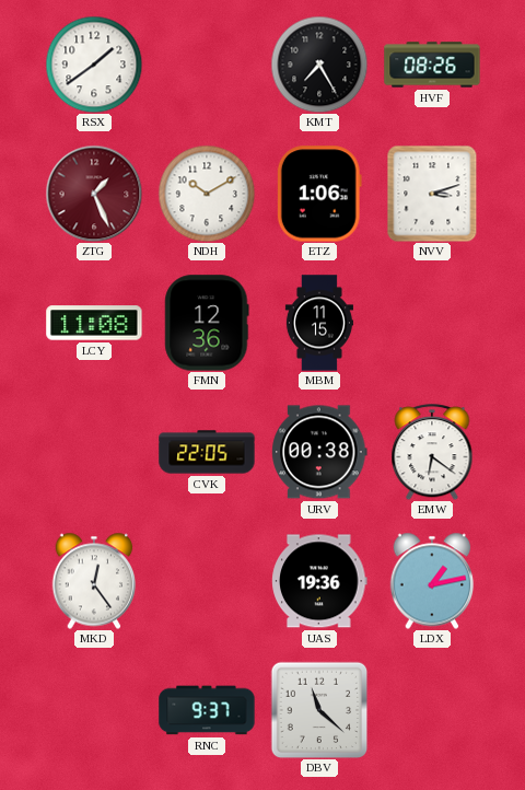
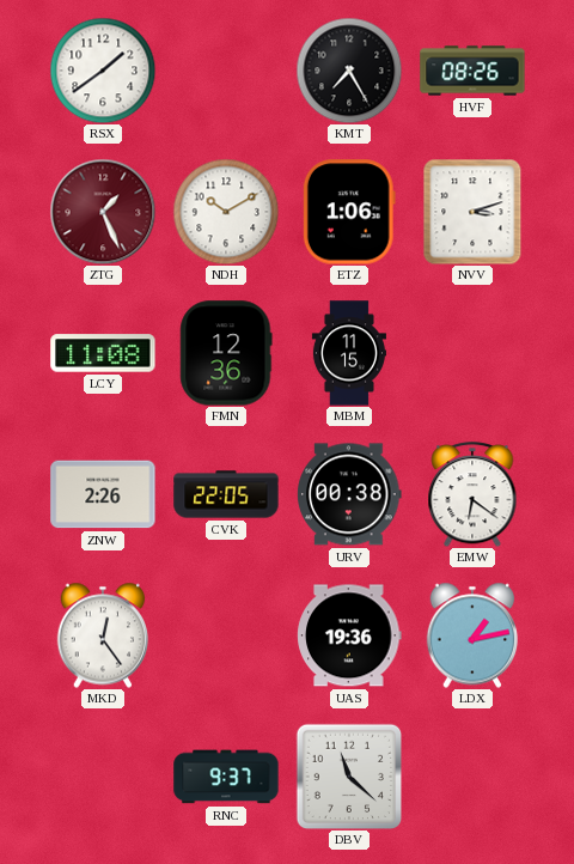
ZNW: none -> 2:26
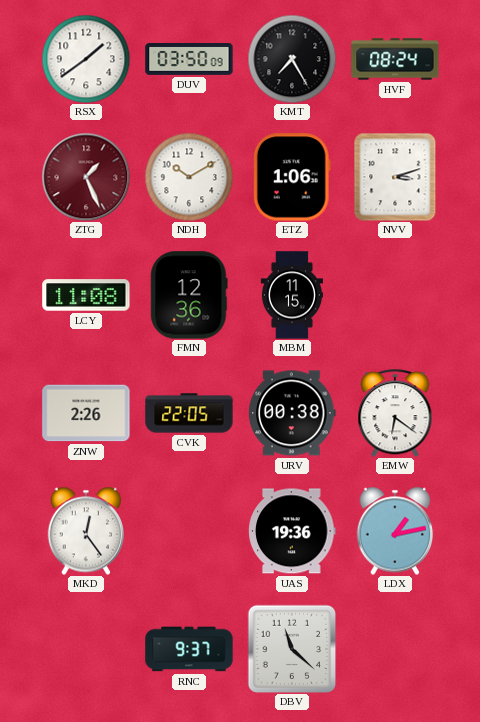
DUV: none -> 03:50
HVF: 08:26 -> 08:24
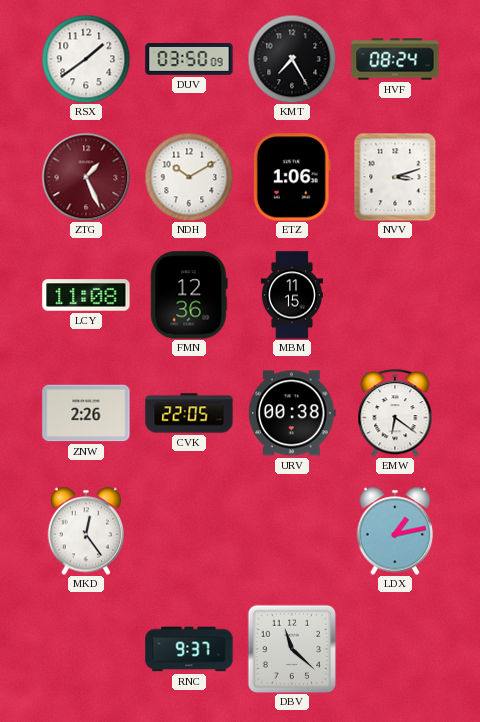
UAS: 19:36 -> none
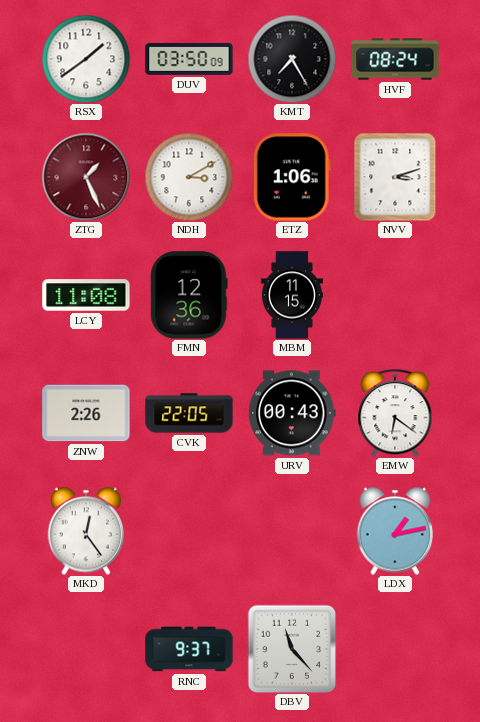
NDH: 10:10 -> 3:10
URV: 00:38 -> 00:43
DBV: 11:22 -> 11:23
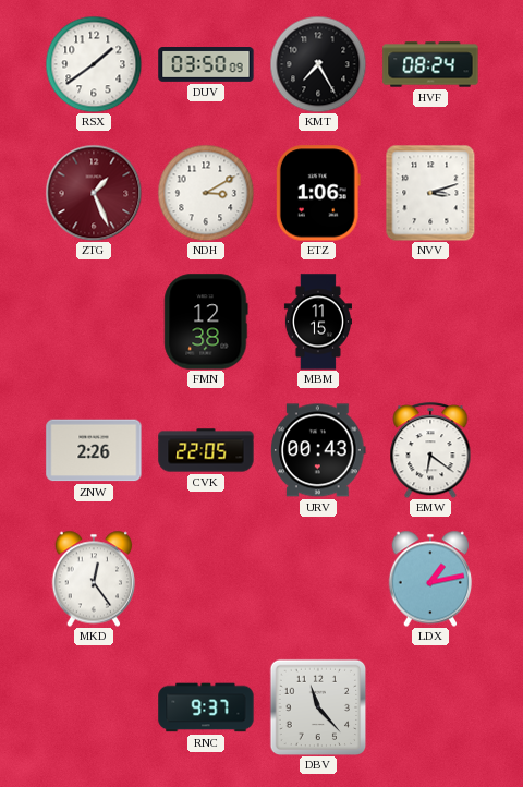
LCY: 11:08 -> none
FMN: 12:36 -> 12:38
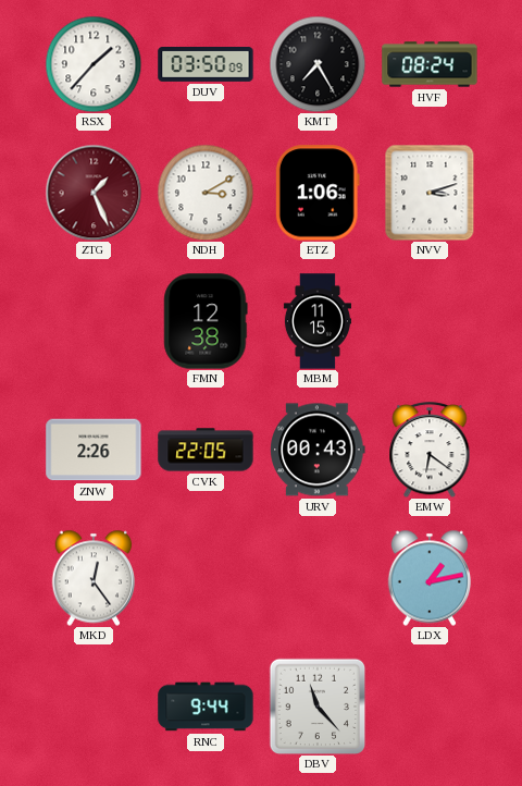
RSX: 1:39 -> 1:37
RNC: 9:37 -> 9:44
